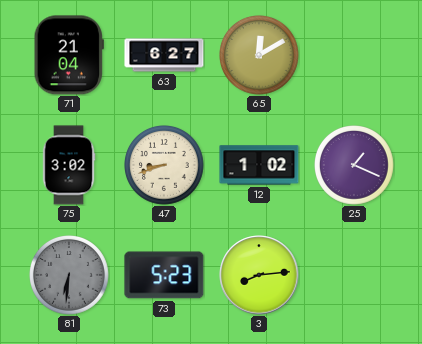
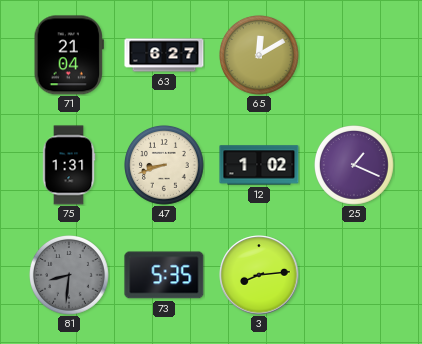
75: 3:02 -> 1:31
81: 6:31 -> 8:31
73: 5:23 -> 5:35
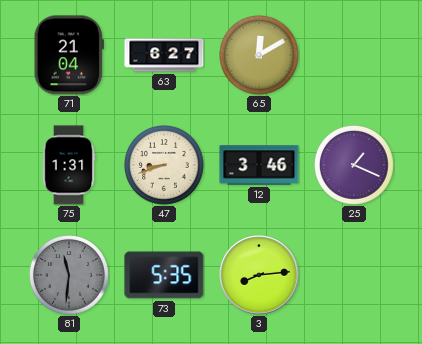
12: 1:02 -> 3:46
81: 8:31 -> 11:31
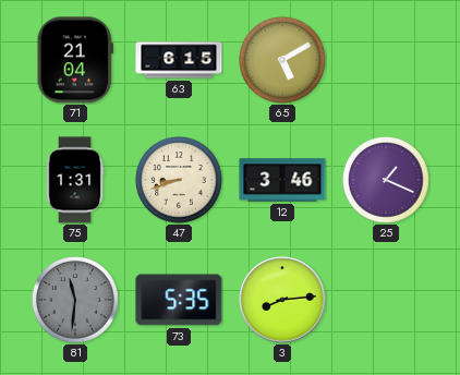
63: 6:27 -> 6:15
65: 12:10 -> 5:10
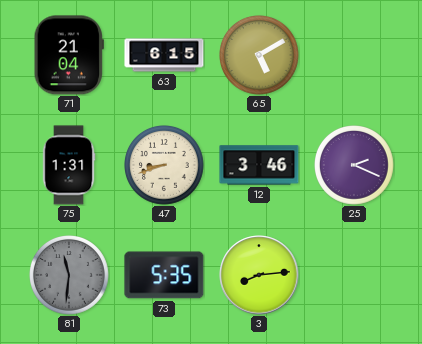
25: 1:19 -> 2:19
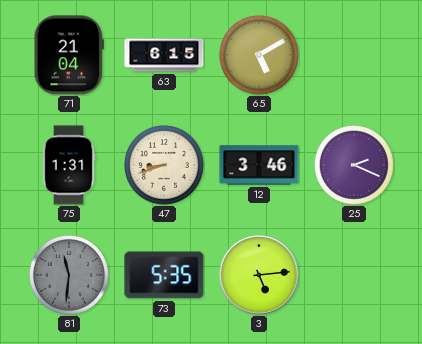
3: 8:14 -> 5:14
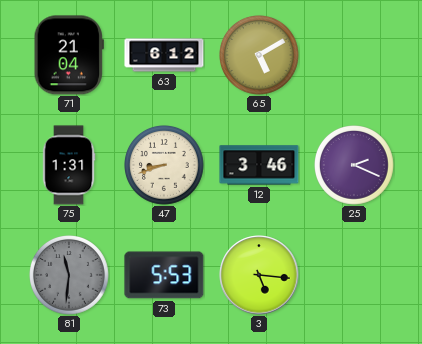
63: 6:15 -> 6:12
73: 5:35 -> 5:53
3: 5:14 -> 5:16
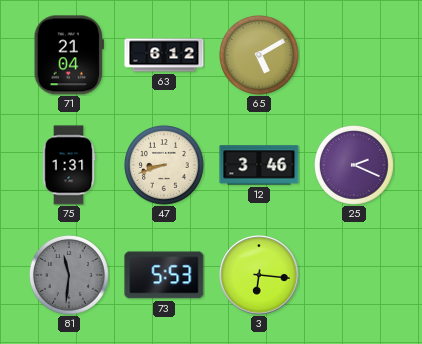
3: 5:16 -> 6:16
